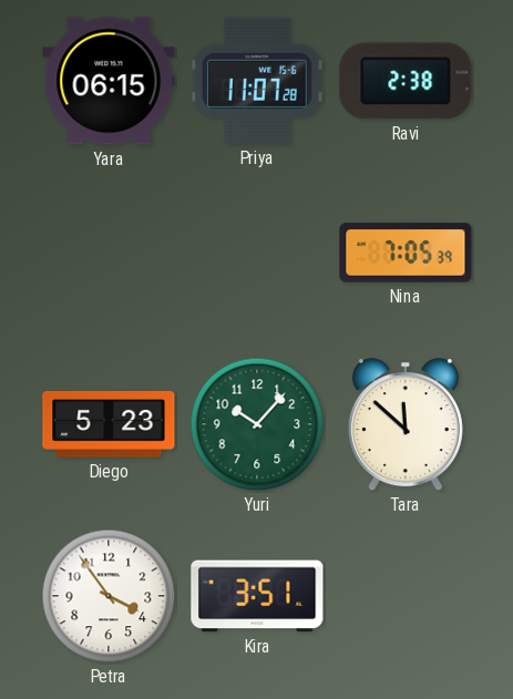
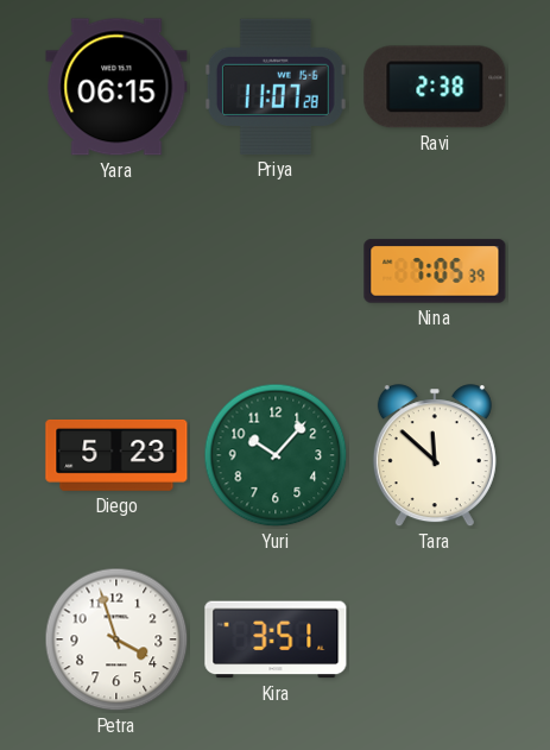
Petra: 3:54 -> 3:57
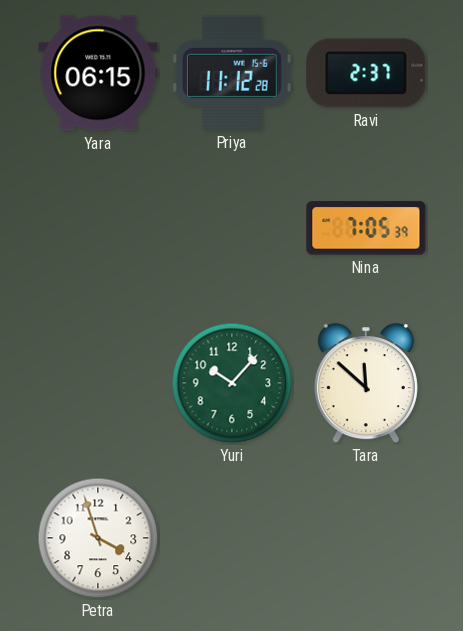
Priya: 11:07 -> 11:12
Ravi: 2:38 -> 2:37
Diego: 5:23 -> none
Kira: 3:51 -> none
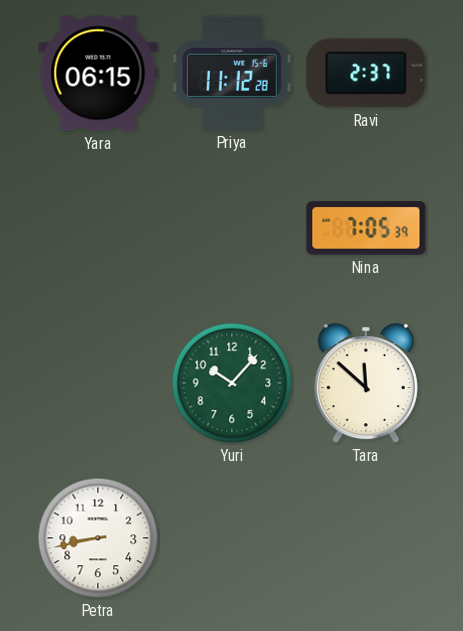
Petra: 3:57 -> 8:43
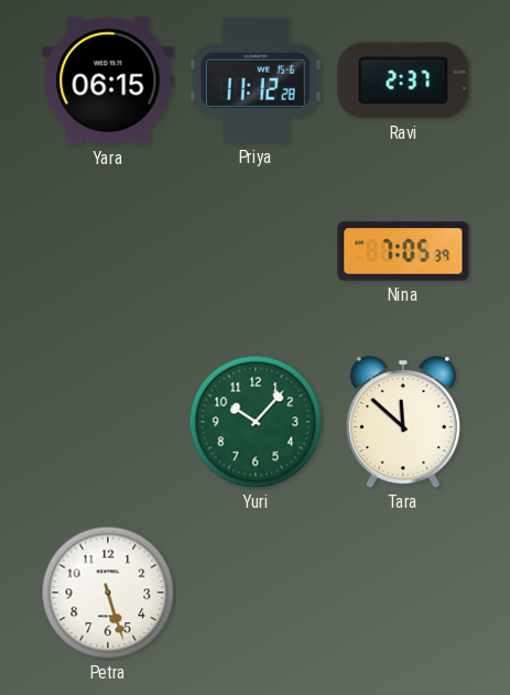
Petra: 8:43 -> 5:27
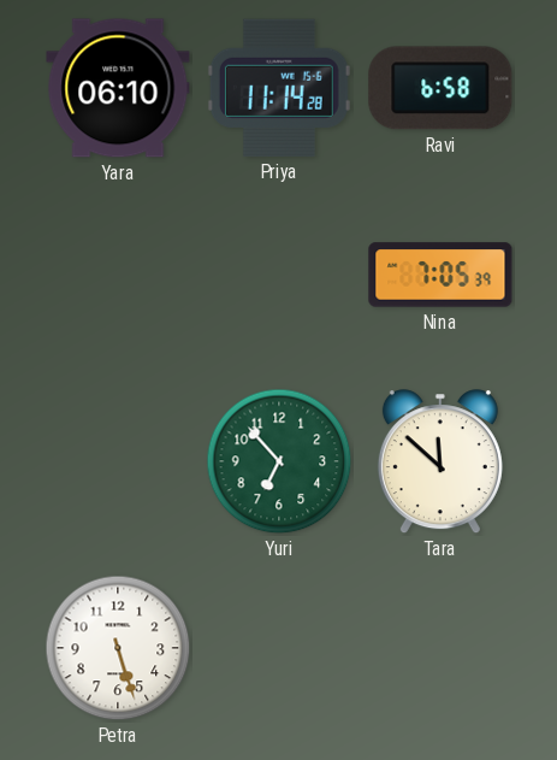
Yara: 06:15 -> 06:10
Priya: 11:12 -> 11:14
Ravi: 2:37 -> 6:58
Yuri: 10:07 -> 6:53
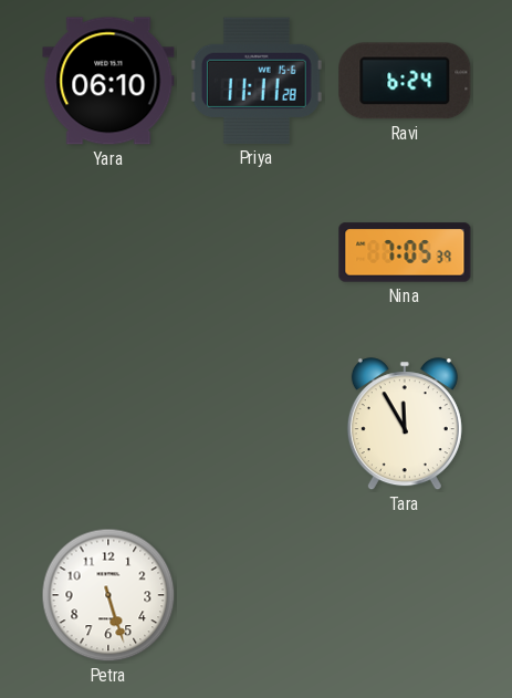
Priya: 11:14 -> 11:11
Ravi: 6:58 -> 6:24
Yuri: 6:53 -> none
Tara: 11:52 -> 11:55
